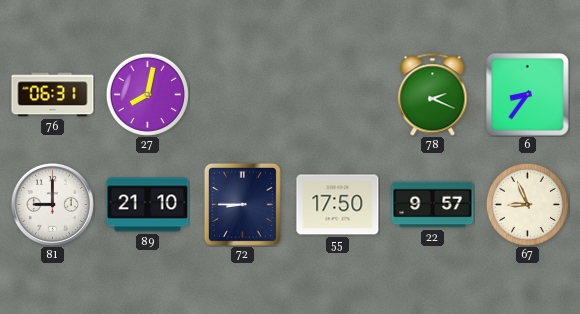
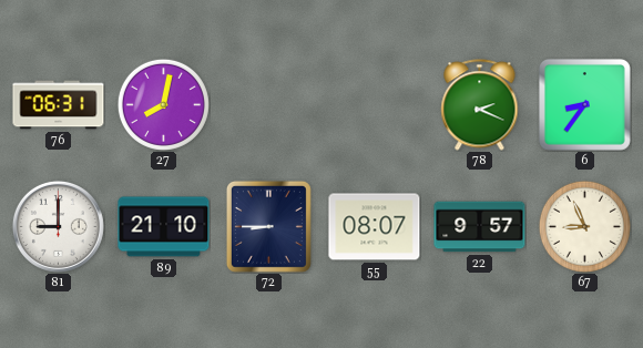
55: 17:50 -> 08:07
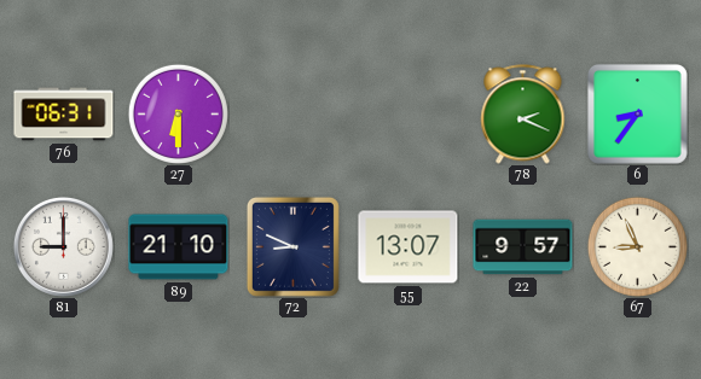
27: 8:02 -> 6:30
72: 8:45 -> 8:49
55: 08:07 -> 13:07
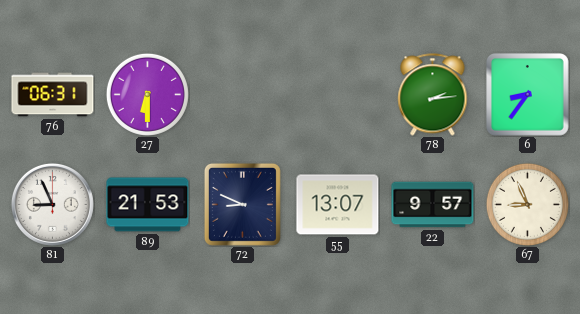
78: 2:19 -> 2:14
81: 9:00 -> 8:56
89: 21:10 -> 21:53
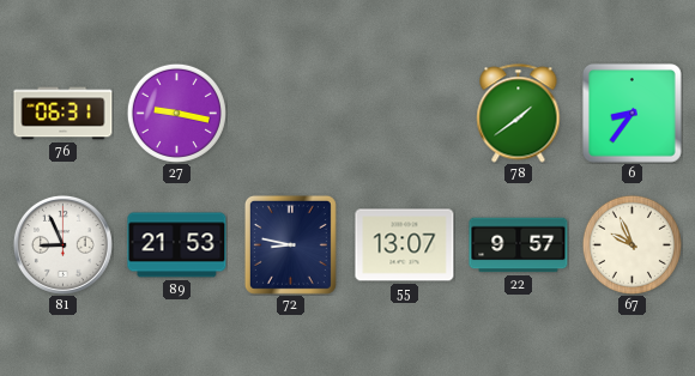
27: 6:30 -> 9:17
78: 2:14 -> 1:39
72: 8:49 -> 8:47
67: 8:56 -> 9:56
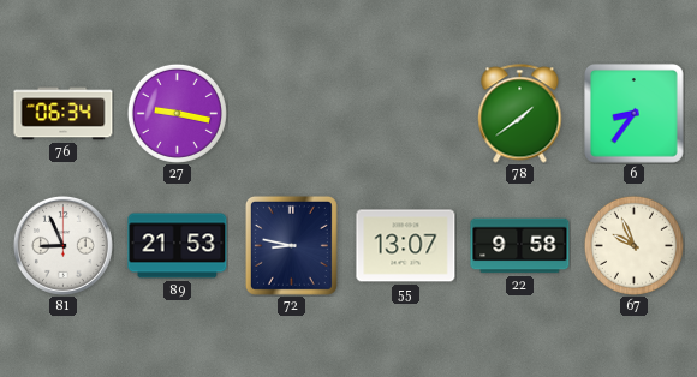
76: 06:31 -> 06:34
22: 9:57 -> 9:58
